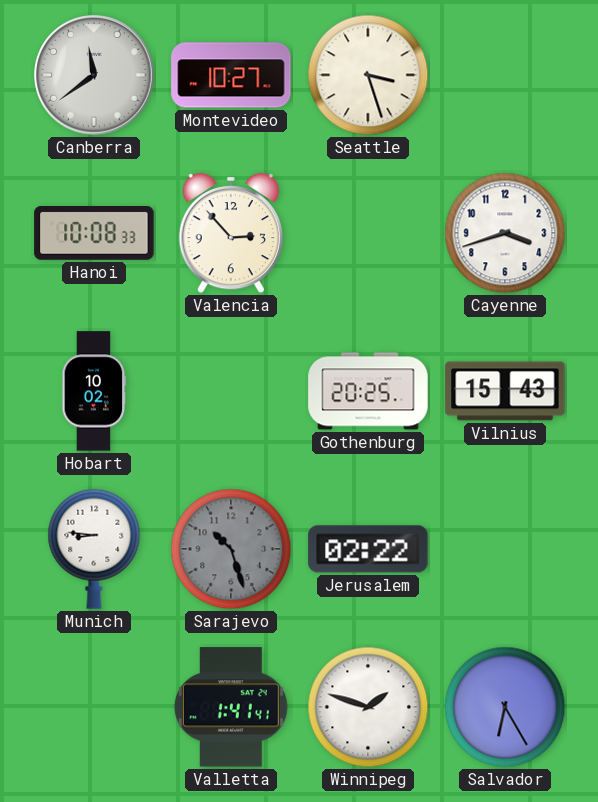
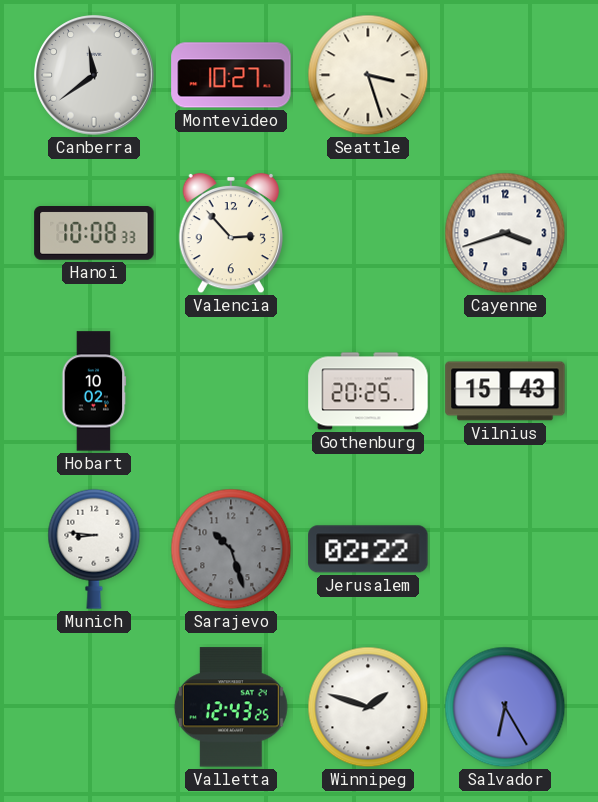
Valletta: 1:41 -> 12:43
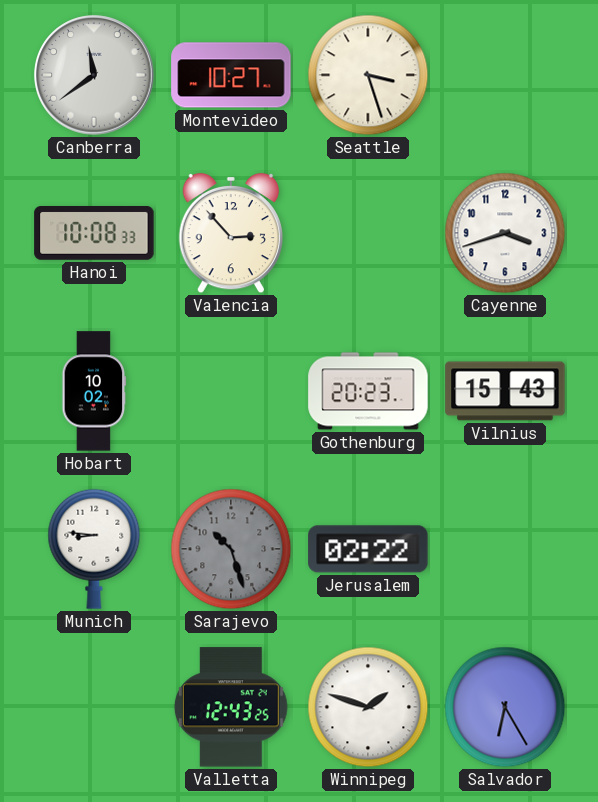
Gothenburg: 20:25 -> 20:23
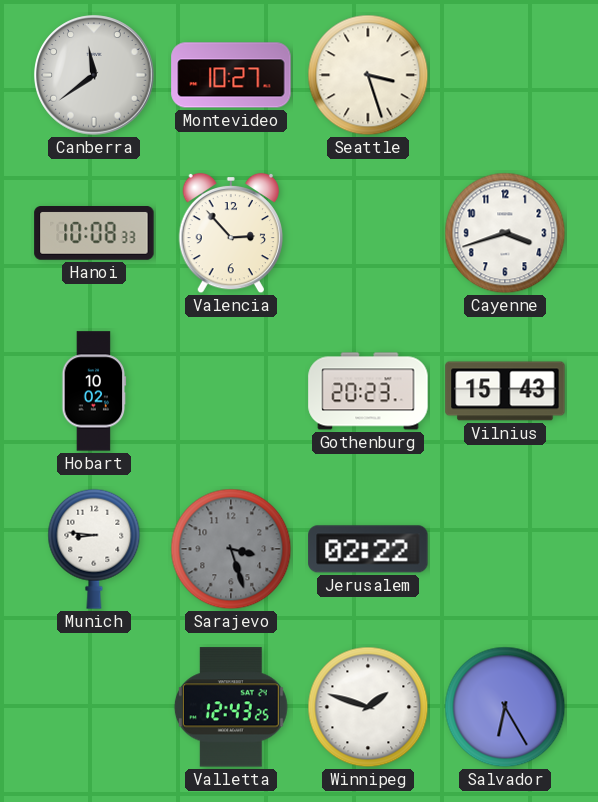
Sarajevo: 10:27 -> 3:27
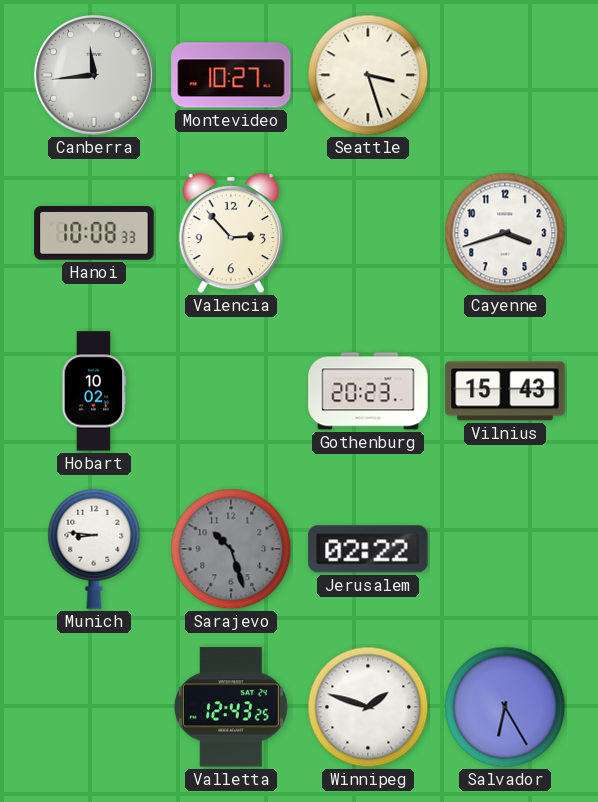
Canberra: 11:39 -> 11:44
Sarajevo: 3:27 -> 10:27
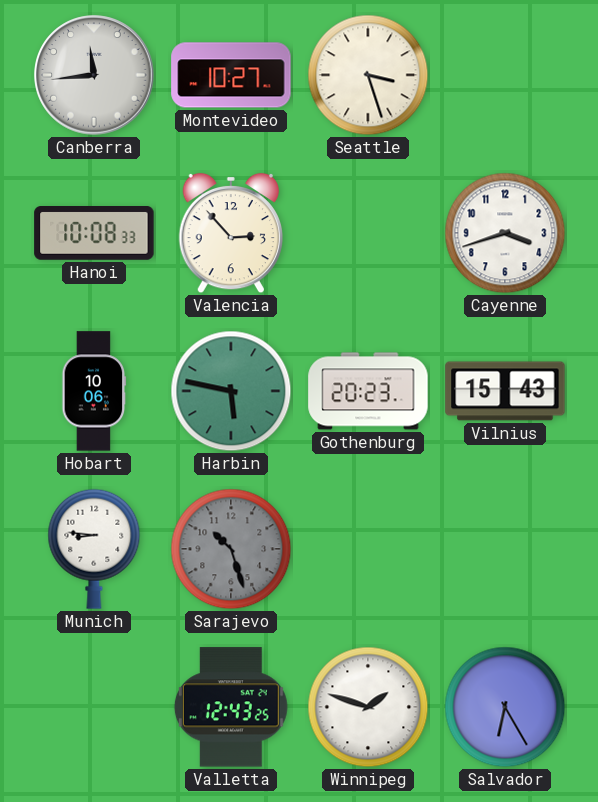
Hobart: 10:02 -> 10:06
Harbin: none -> 5:47
Jerusalem: 02:22 -> none
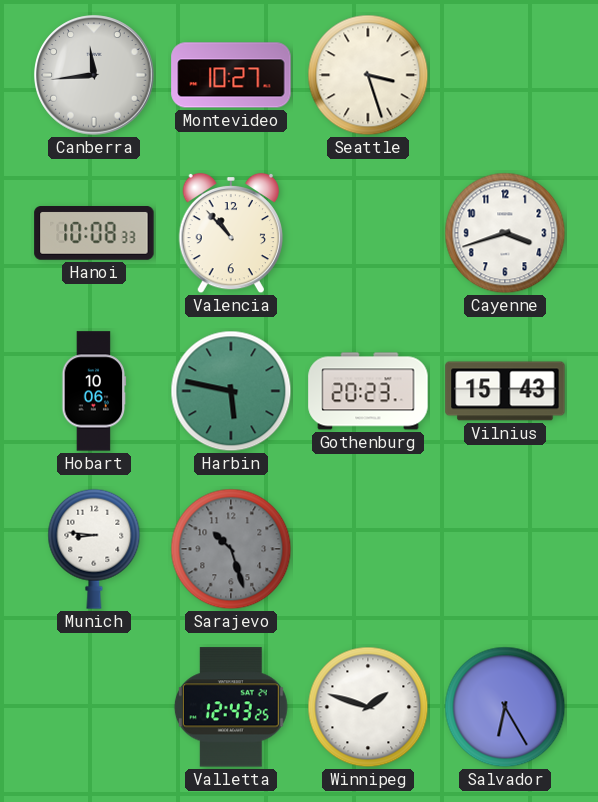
Valencia: 2:53 -> 10:53
